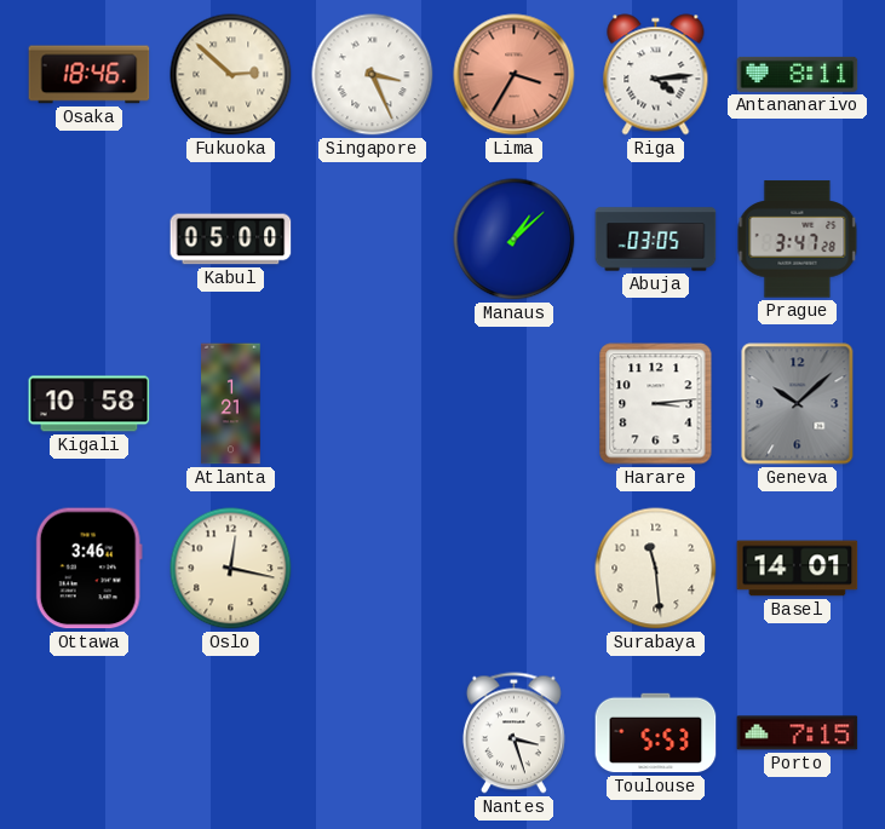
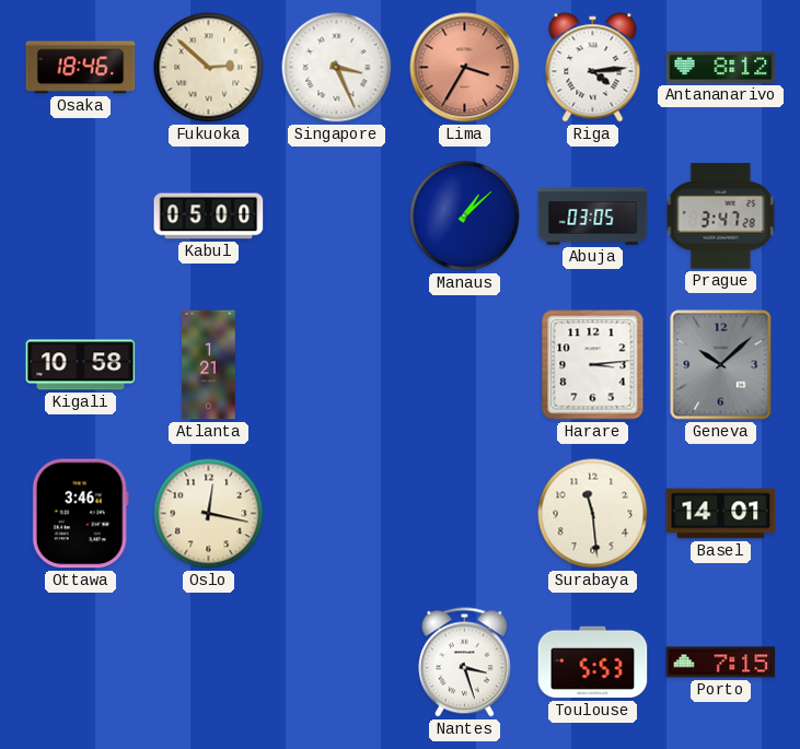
Antananarivo: 8:11 -> 8:12
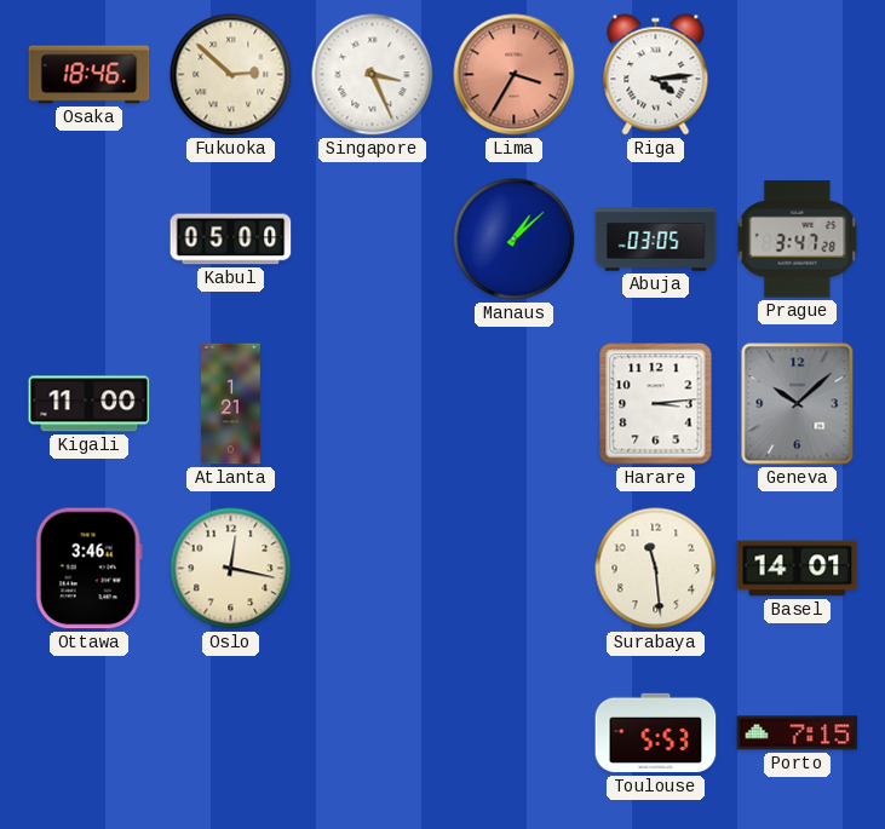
Antananarivo: 8:12 -> none
Kigali: 10:58 -> 11:00
Nantes: 3:27 -> none
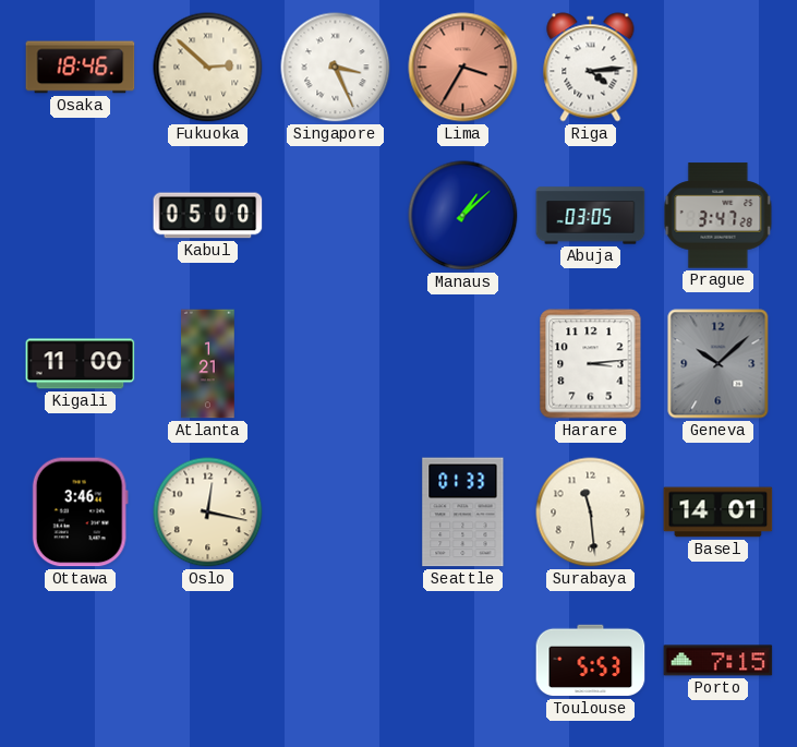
Seattle: none -> 01:33
